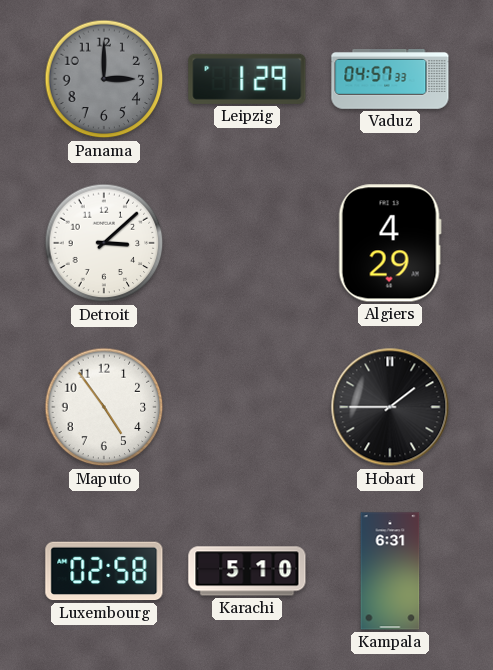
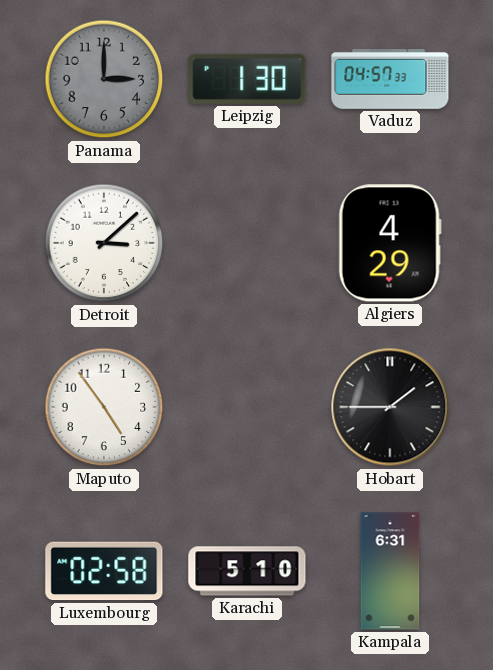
Leipzig: 1:29 -> 1:30
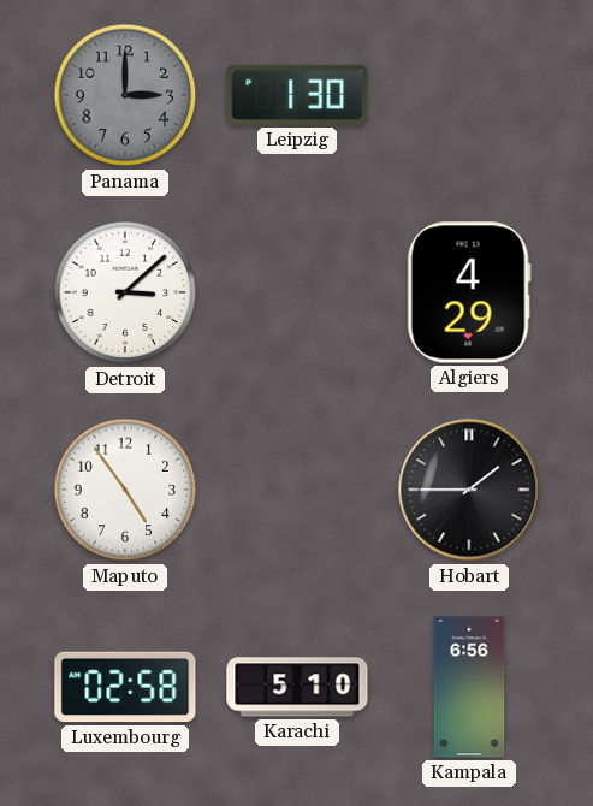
Vaduz: 04:57 -> none
Kampala: 6:31 -> 6:56
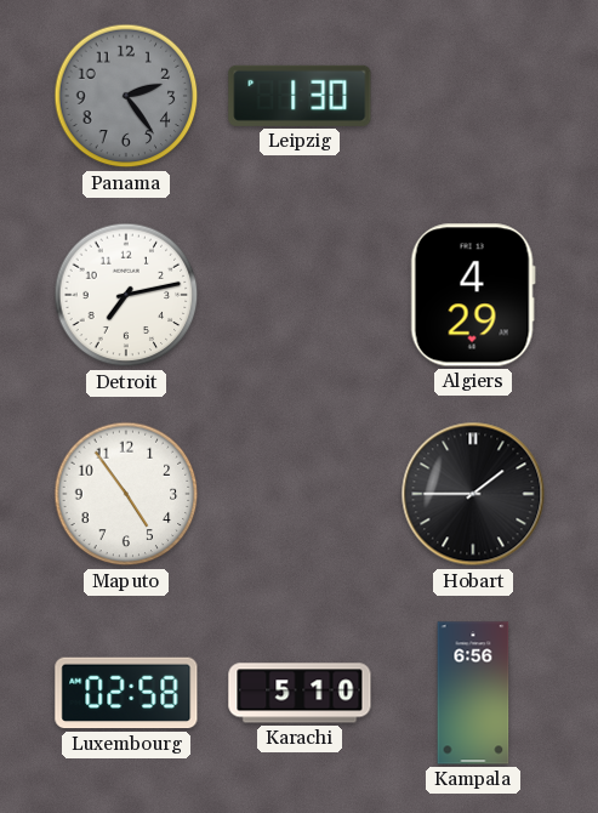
Panama: 3:00 -> 2:24
Detroit: 3:08 -> 7:13
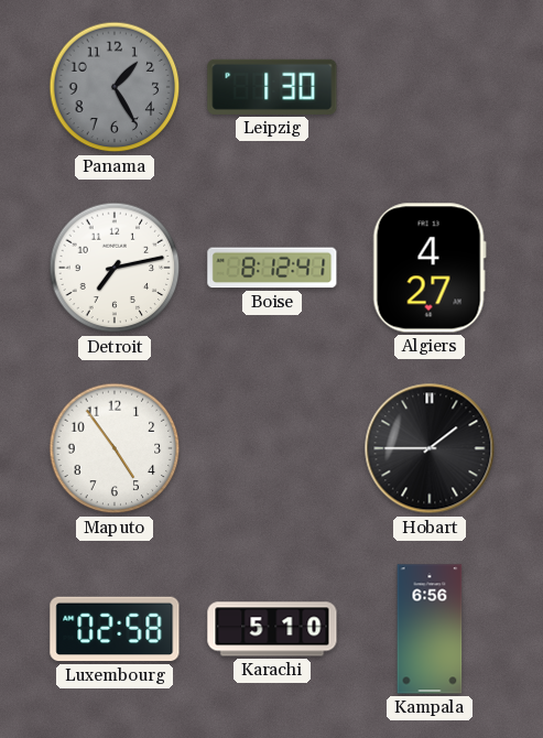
Panama: 2:24 -> 1:25
Boise: none -> 8:12
Algiers: 4:29 -> 4:27
